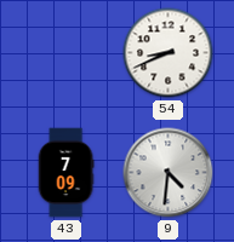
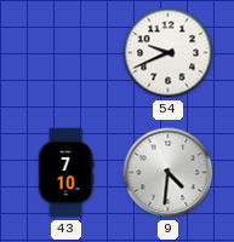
54: 8:41 -> 9:41
43: 7:09 -> 7:10
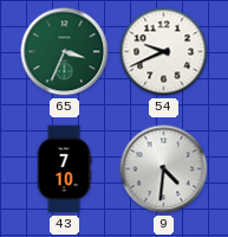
65: none -> 3:34
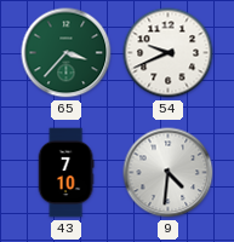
65: 3:34 -> 3:37
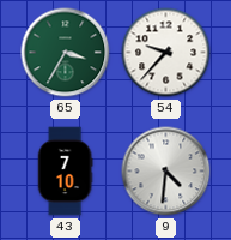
65: 3:37 -> 3:35
54: 9:41 -> 9:37
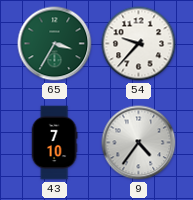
9: 4:31 -> 4:36
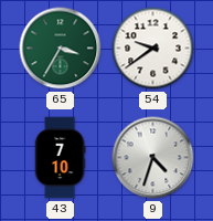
54: 9:37 -> 9:39
9: 4:36 -> 4:33
